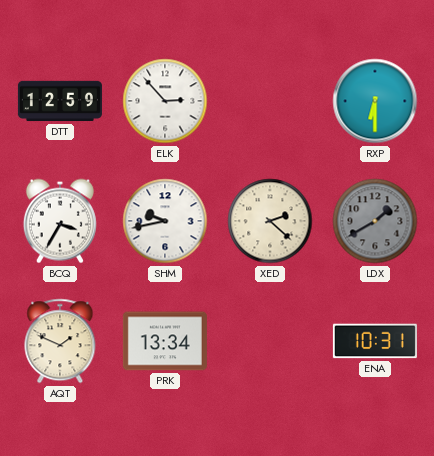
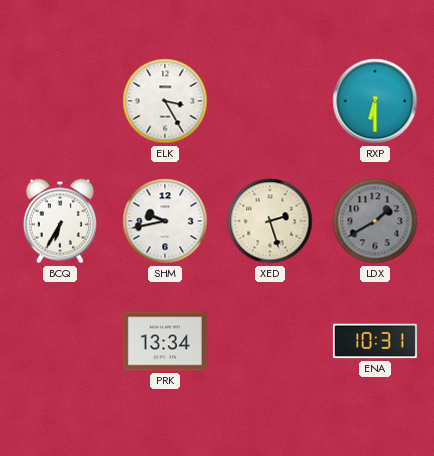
DTT: 12:59 -> none
ELK: 2:53 -> 3:25
BCQ: 3:35 -> 6:35
XED: 2:22 -> 2:27
AQT: 1:49 -> none
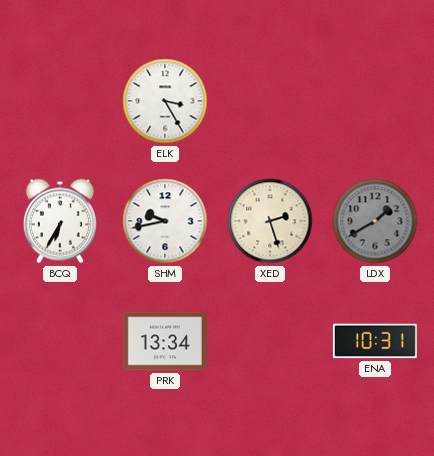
RXP: 6:30 -> none
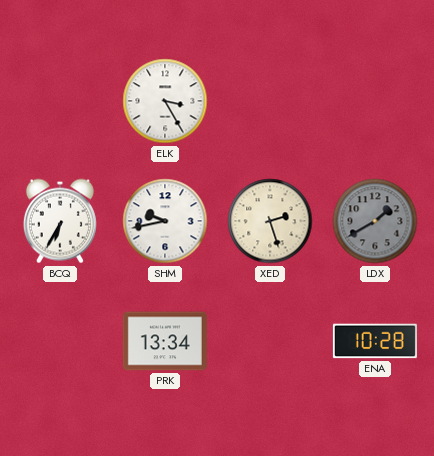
ENA: 10:31 -> 10:28
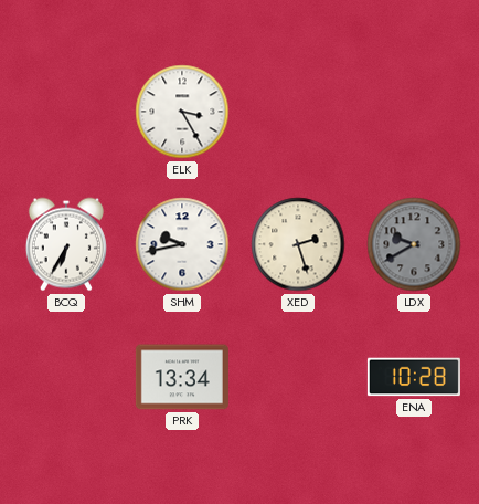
LDX: 1:40 -> 9:40
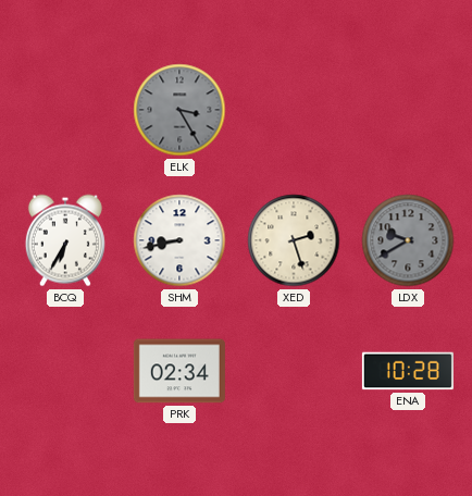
ELK dial: white -> grey
SHM: 9:43 -> 8:43
PRK: 13:34 -> 02:34
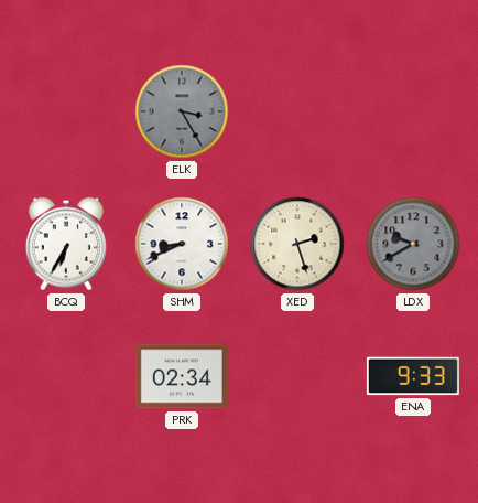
SHM: 8:43 -> 8:41
ENA: 10:28 -> 9:33
